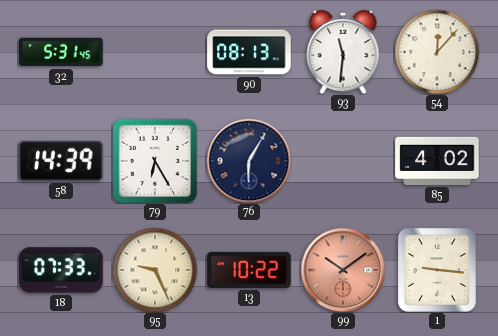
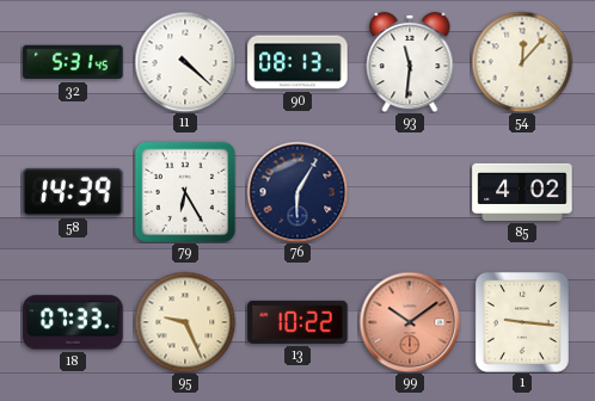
11: none -> 4:22
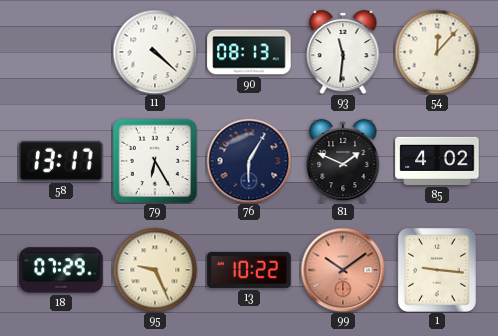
32: 5:31 -> none
58: 14:39 -> 13:17
81: none -> 1:49
18: 07:33 -> 07:29
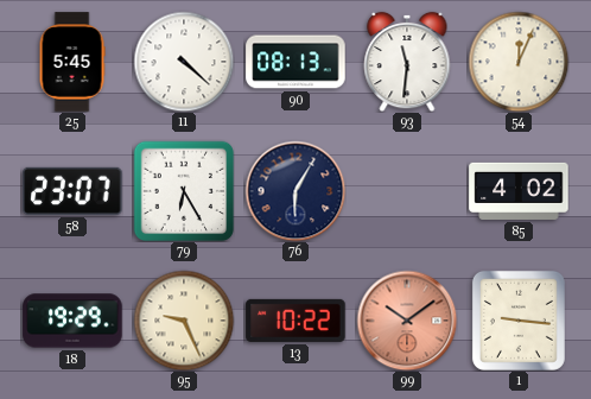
25: none -> 5:45
54: 12:07 -> 12:04
58: 13:17 -> 23:07
81: 1:49 -> none
18: 07:29 -> 19:29
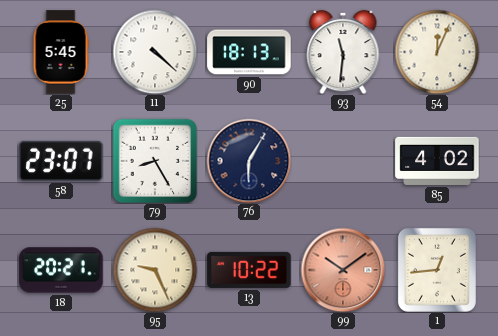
90: 08:13 -> 18:13
79: 6:25 -> 8:25
18: 19:29 -> 20:21
1: 9:16 -> 12:44
